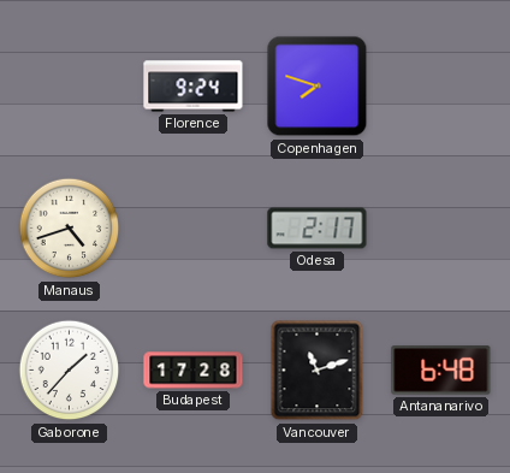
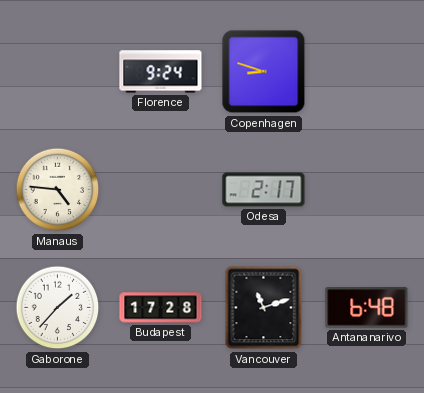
Copenhagen: 7:48 -> 8:48
Manaus: 4:42 -> 4:46
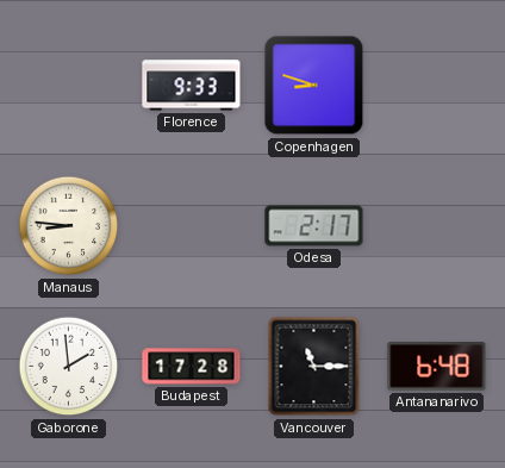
Florence: 9:24 -> 9:33
Manaus: 4:46 -> 8:46
Gaborone: 1:37 -> 1:59
Vancouver: 11:12 -> 11:15
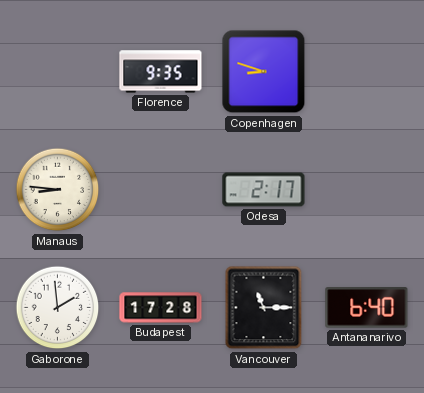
Florence: 9:33 -> 9:35
Antananarivo: 6:48 -> 6:40
